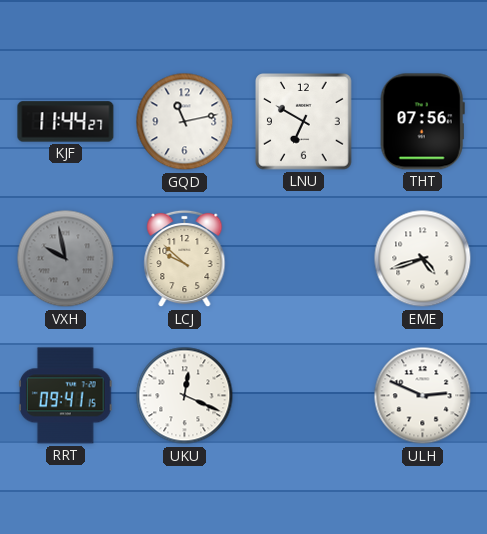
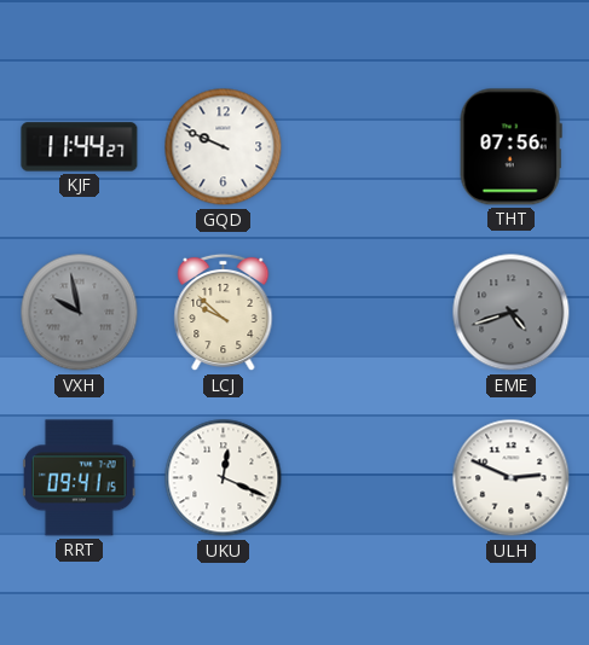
GQD: 11:13 -> 9:49
LNU: 6:50 -> none
EME dial: white -> grey
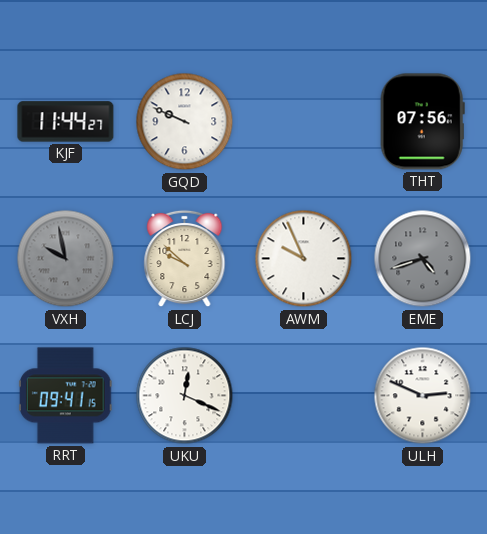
AWM: none -> 9:56
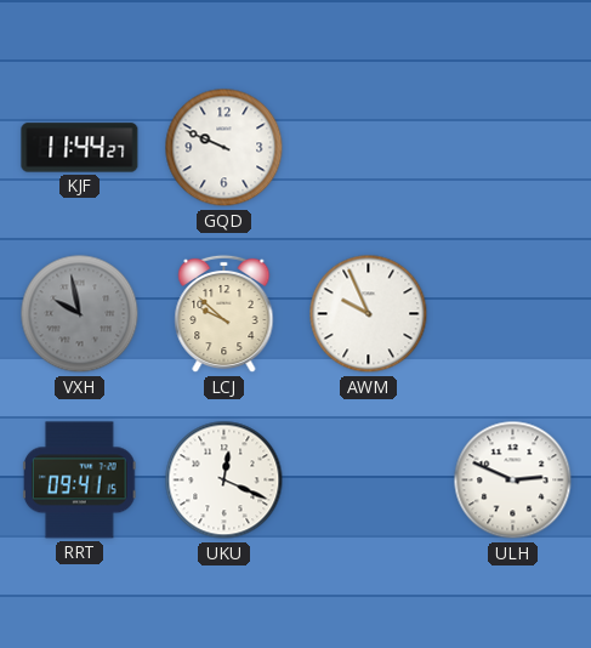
THT: 07:56 -> none
EME: 4:42 -> none
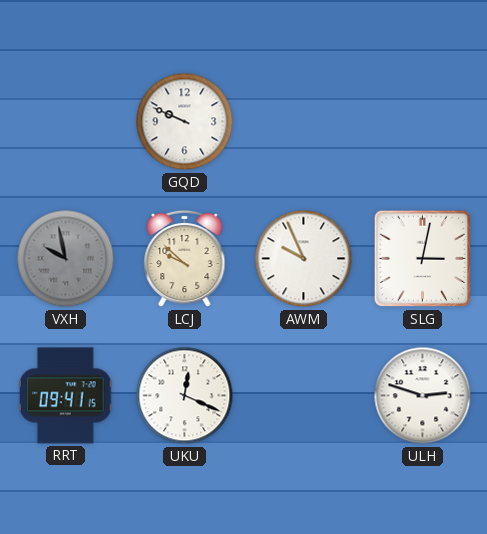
KJF: 11:44 -> none
SLG: none -> 3:02
ULH: 2:49 -> 2:48
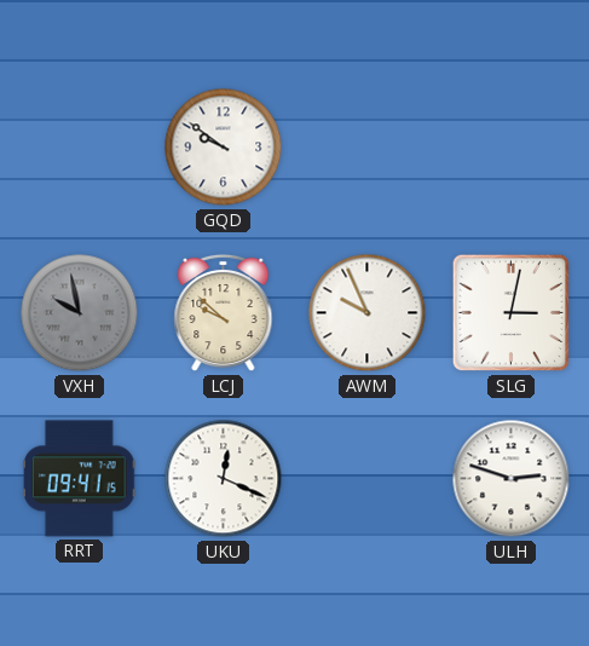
GQD: 9:49 -> 9:51
